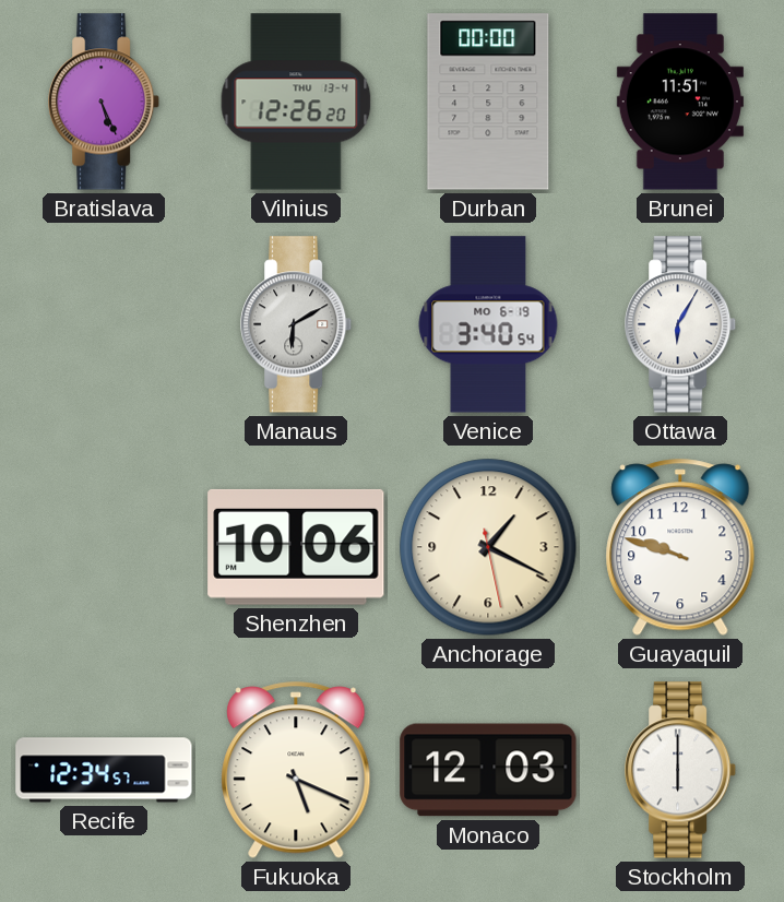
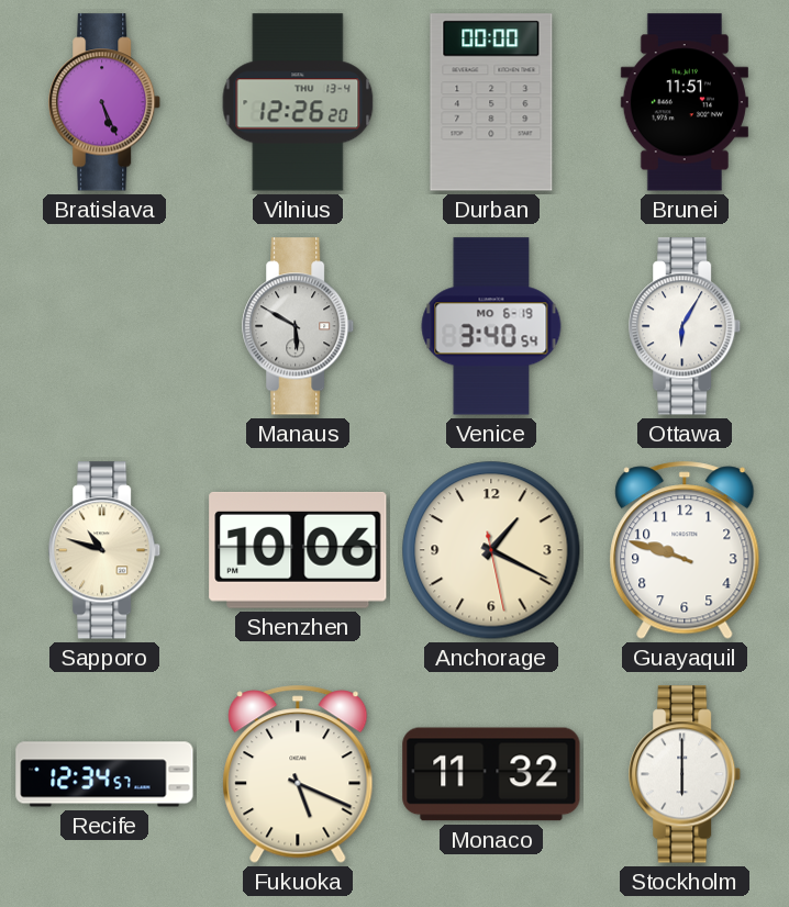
Manaus: 6:10 -> 5:50
Sapporo: none -> 10:48
Monaco: 12:03 -> 11:32
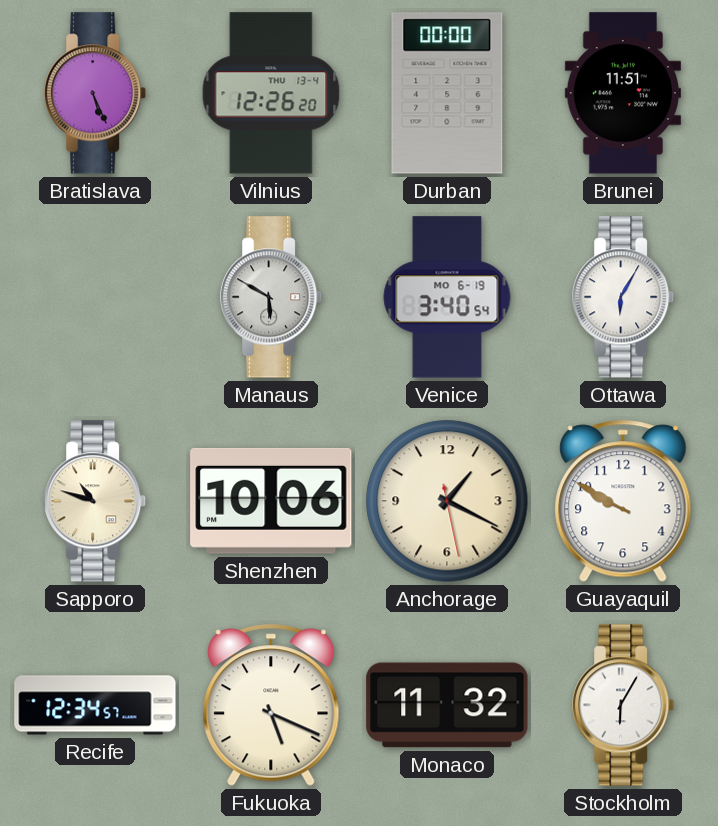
Guayaquil: 9:48 -> 9:50
Stockholm: 6:00 -> 6:05
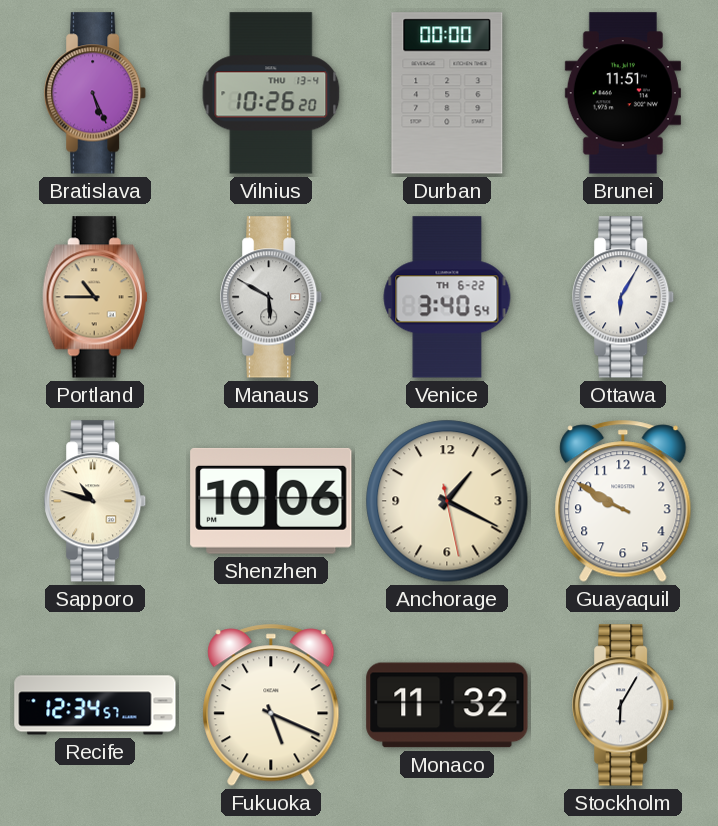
Vilnius: 12:26 -> 10:26
Portland: none -> 10:45
Venice date: MO 6-19 -> TH 6-22
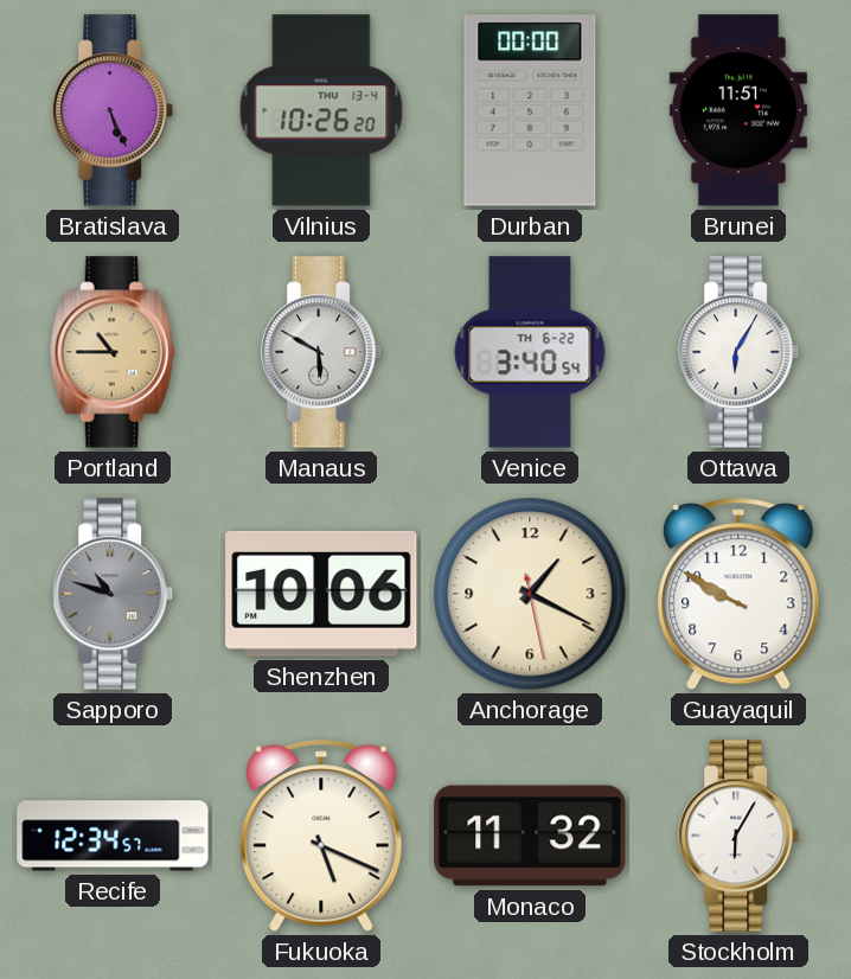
Sapporo dial: cream -> grey
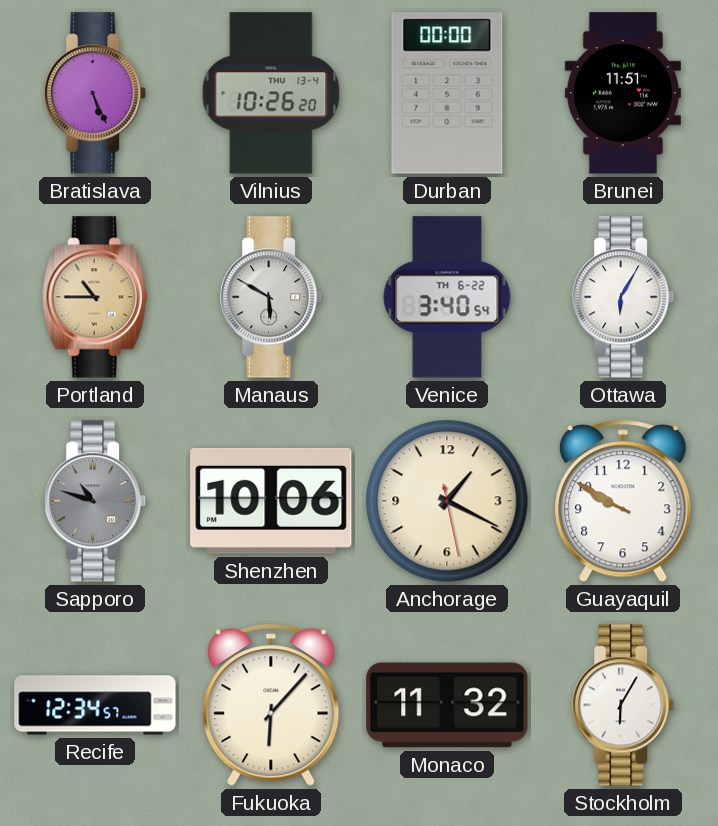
Fukuoka: 5:19 -> 6:07
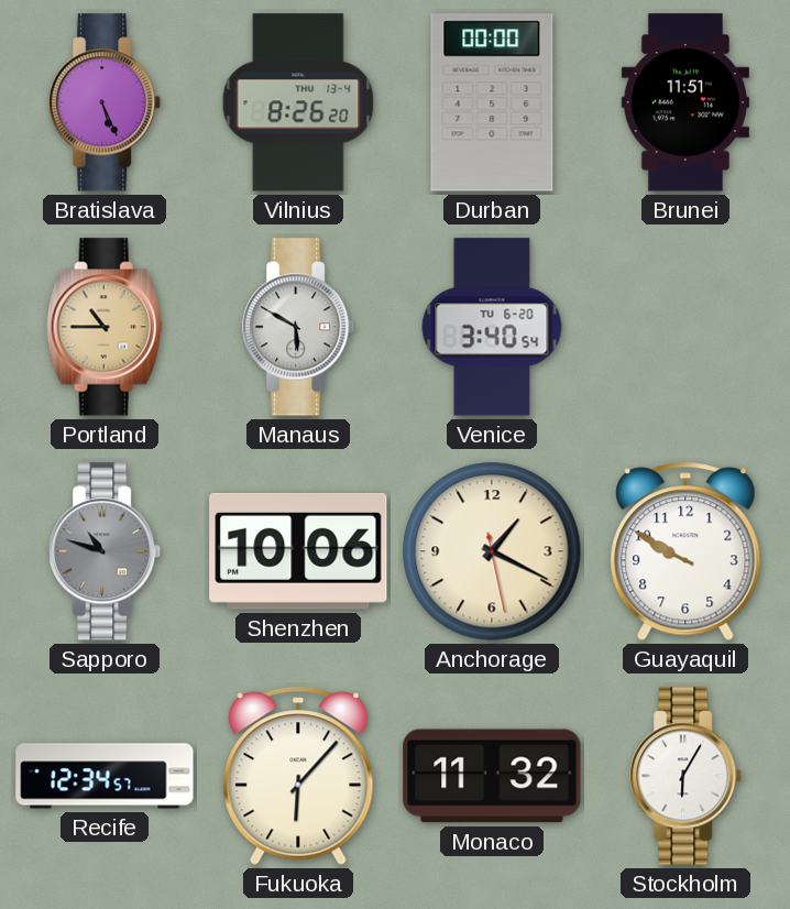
Vilnius: 10:26 -> 8:26
Venice date: TH 6-22 -> TU 6-20
Ottawa: 6:05 -> none
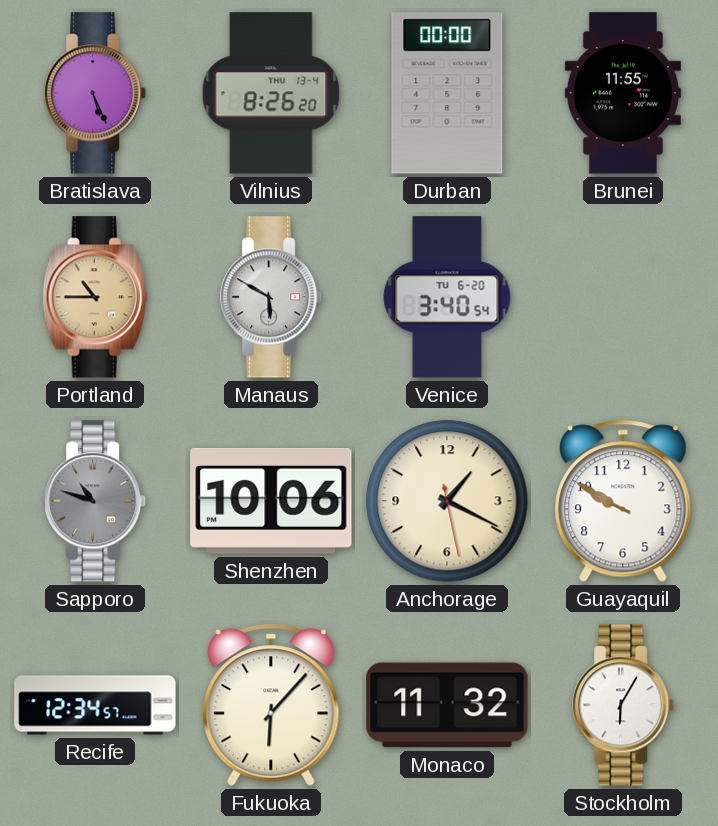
Brunei: 11:51 -> 11:55
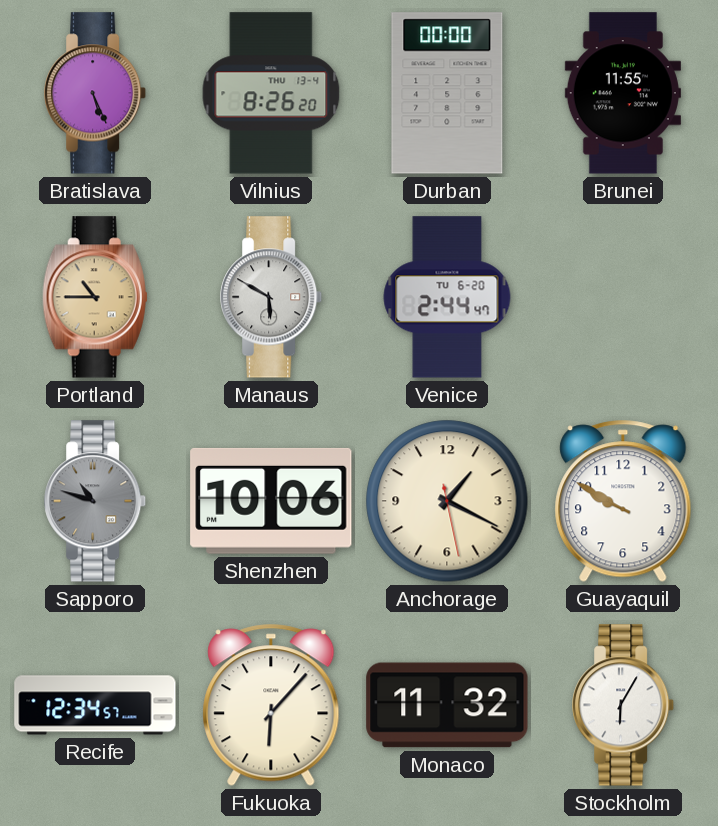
Venice: 3:40 -> 2:44
